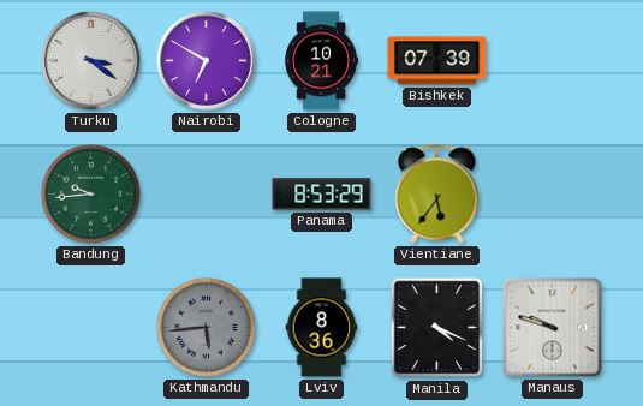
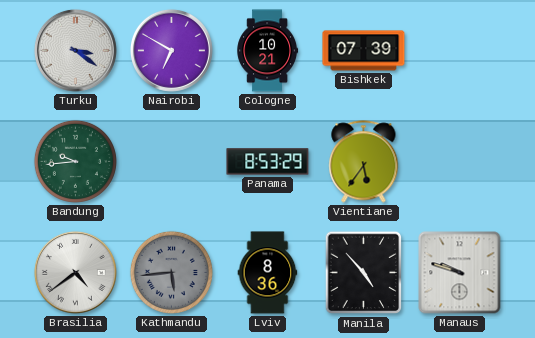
Brasilia: none -> 4:39
Manila: 4:19 -> 4:53
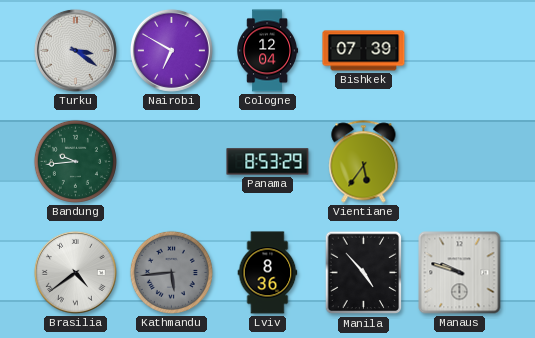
Cologne: 10:21 -> 12:04
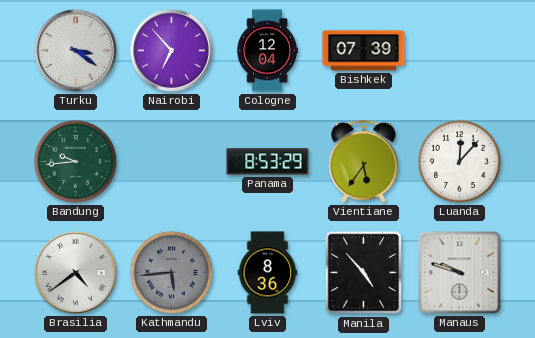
Nairobi: 6:50 -> 6:53
Luanda: none -> 12:07
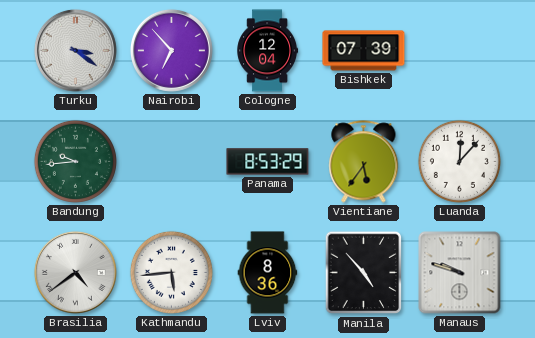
Kathmandu dial: grey -> white
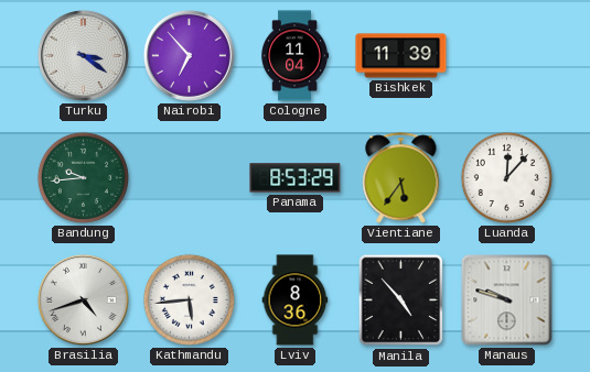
Cologne: 12:04 -> 11:04
Bishkek: 07:39 -> 11:39
Brasilia: 4:39 -> 4:42
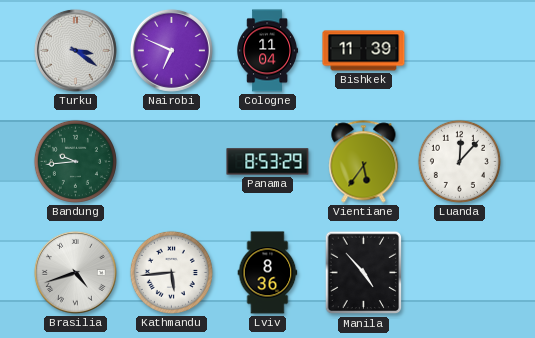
Nairobi: 6:53 -> 6:49
Manaus: 9:48 -> none
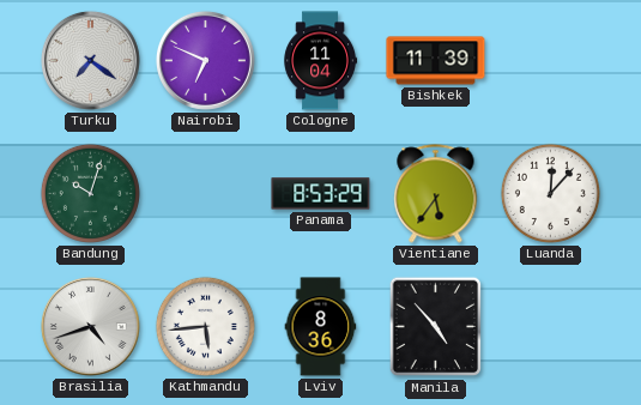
Turku: 3:21 -> 7:21
Bandung: 9:44 -> 10:03
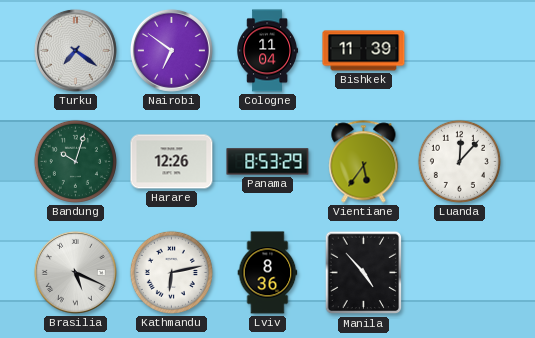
Nairobi: 6:49 -> 6:51
Harare: none -> 12:26
Brasilia: 4:42 -> 5:19
Kathmandu: 5:44 -> 6:13
